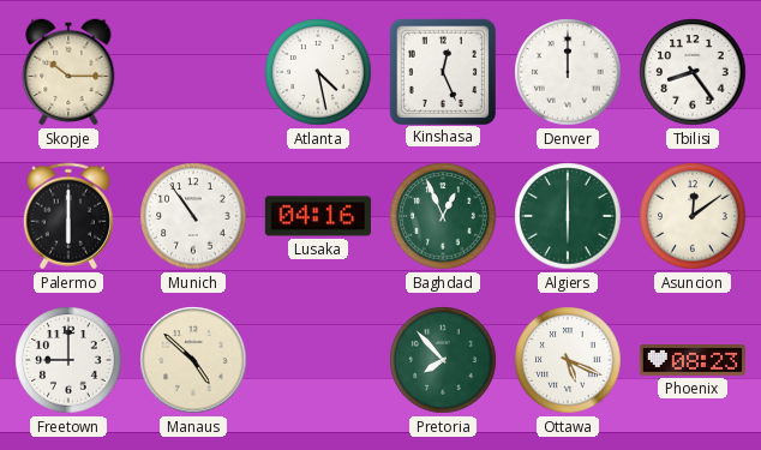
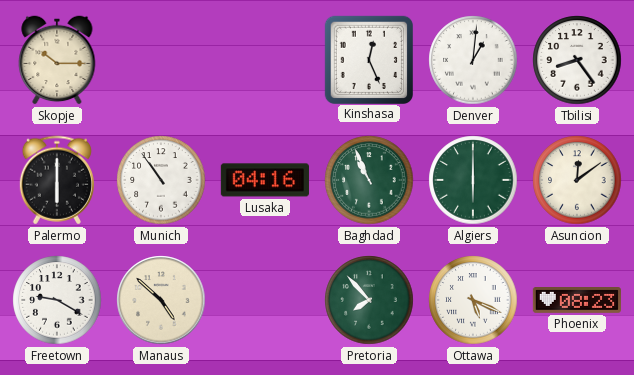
Atlanta: 4:28 -> none
Denver: 12:00 -> 1:01
Baghdad: 12:56 -> 10:56
Freetown: 9:00 -> 9:20
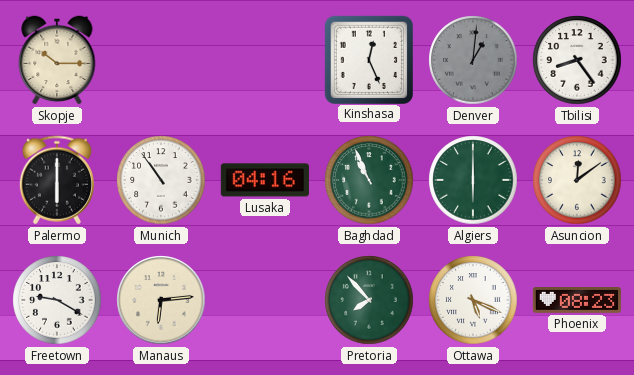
Denver dial: white -> grey
Manaus: 4:52 -> 6:14
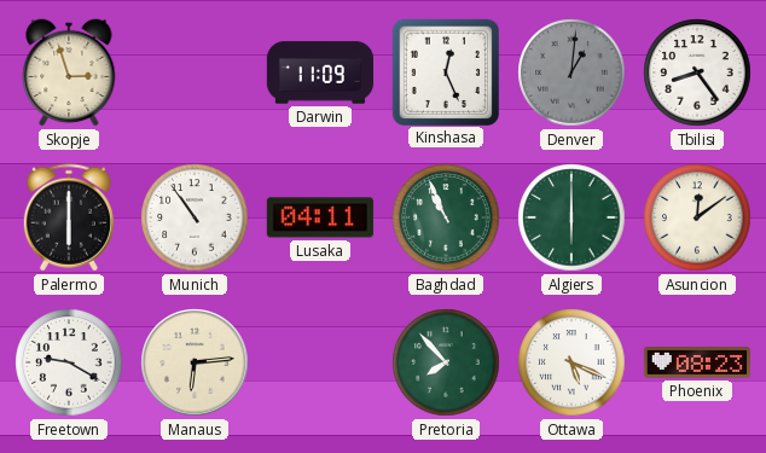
Skopje: 10:15 -> 2:57
Darwin: none -> 11:09
Lusaka: 04:16 -> 04:11
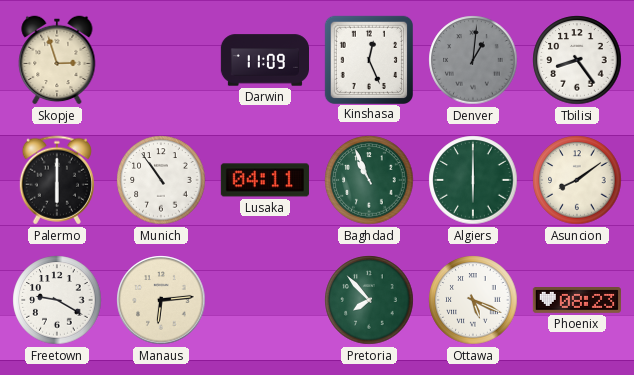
Asuncion: 12:09 -> 8:09
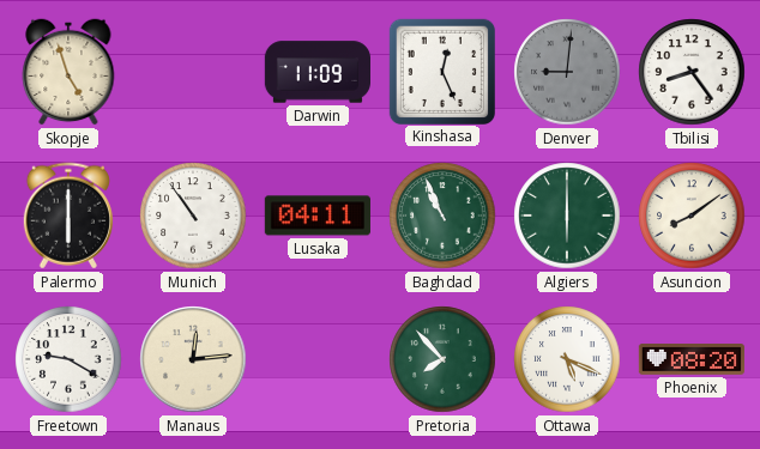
Skopje: 2:57 -> 4:57
Denver: 1:01 -> 9:01
Manaus: 6:14 -> 12:14
Phoenix: 08:23 -> 08:20
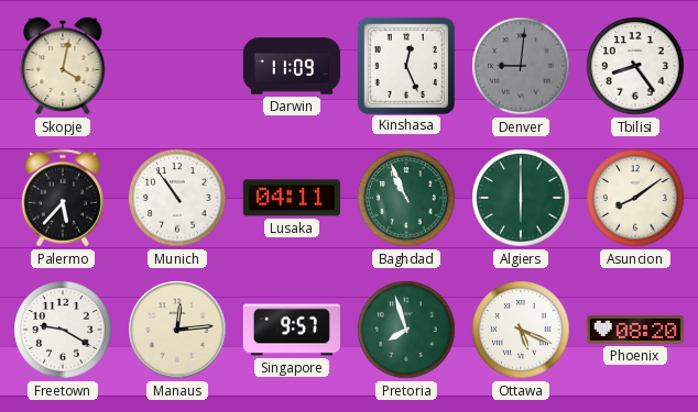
Skopje: 4:57 -> 4:02
Palermo: 6:00 -> 5:37
Singapore: none -> 9:57
Pretoria: 7:53 -> 7:57
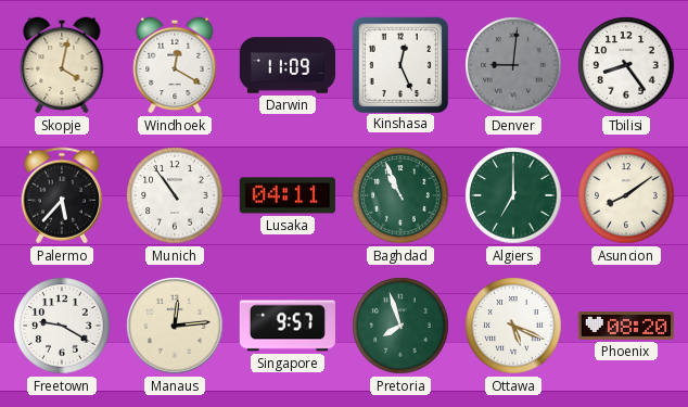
Windhoek: none -> 12:20
Algiers: 6:00 -> 7:00
